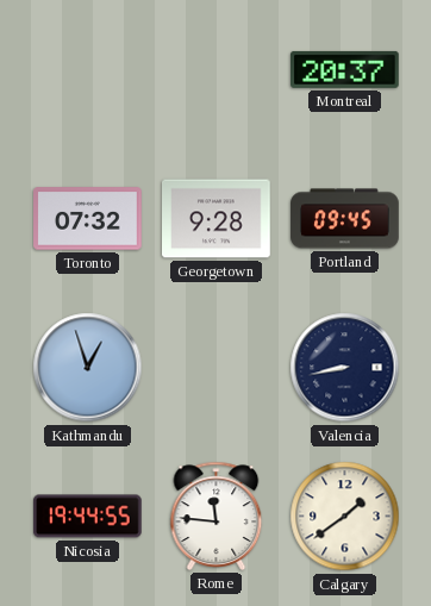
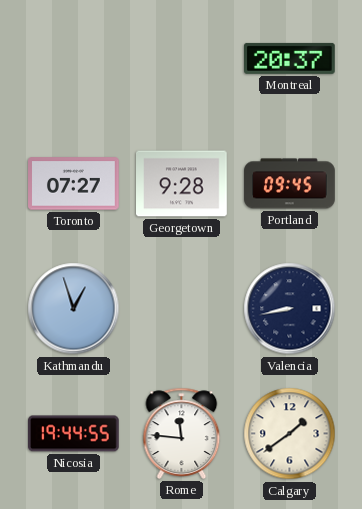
Toronto: 07:32 -> 07:27
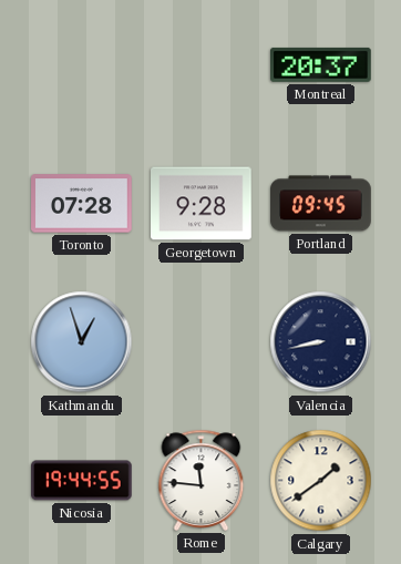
Toronto: 07:27 -> 07:28
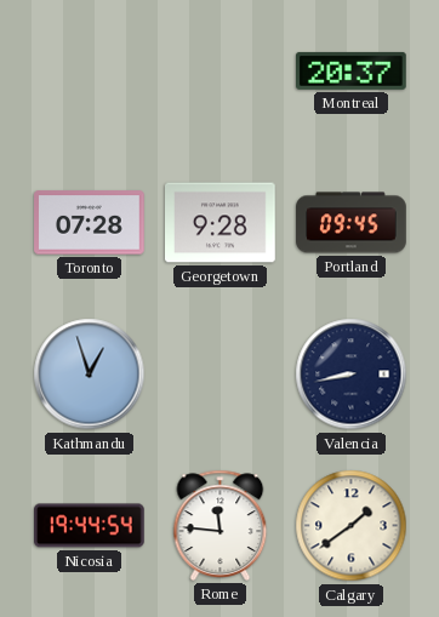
Nicosia: 19:44:55 -> 19:44:54
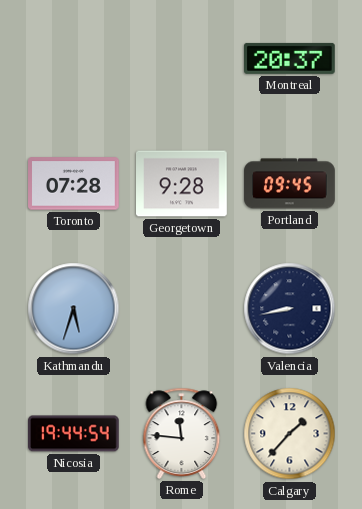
Kathmandu: 12:57 -> 5:33
Calgary: 1:39 -> 1:37
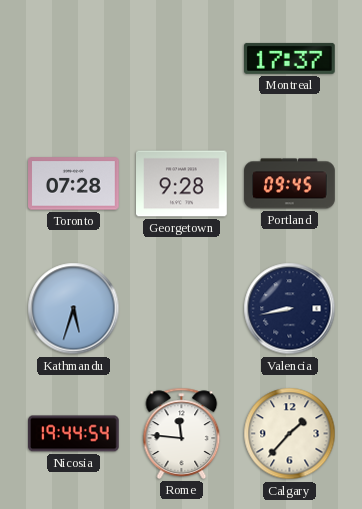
Montreal: 20:37 -> 17:37
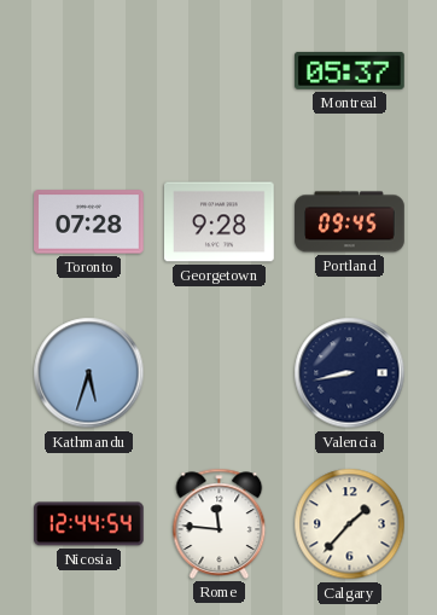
Montreal: 17:37 -> 05:37
Nicosia: 19:44 -> 12:44
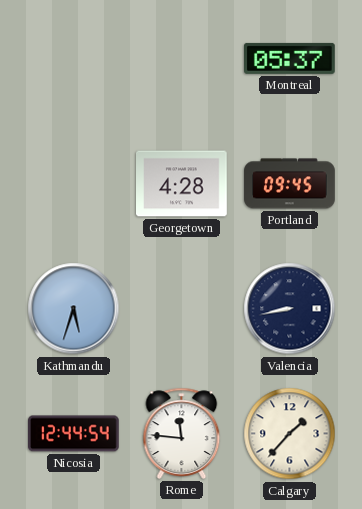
Toronto: 07:28 -> none
Georgetown: 9:28 -> 4:28
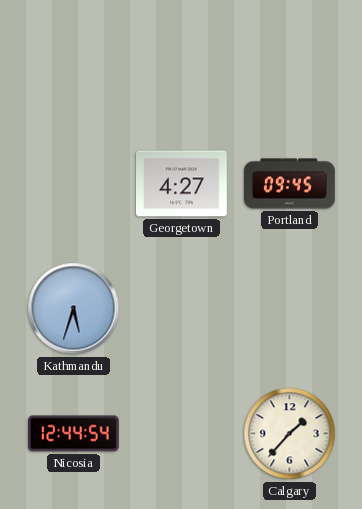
Montreal: 05:37 -> none
Georgetown: 4:28 -> 4:27
Valencia: 8:43 -> none
Rome: 11:46 -> none
